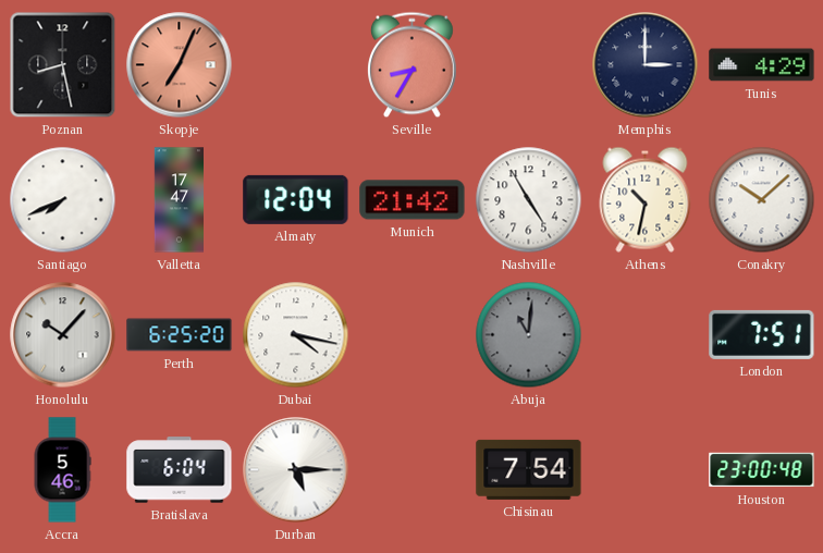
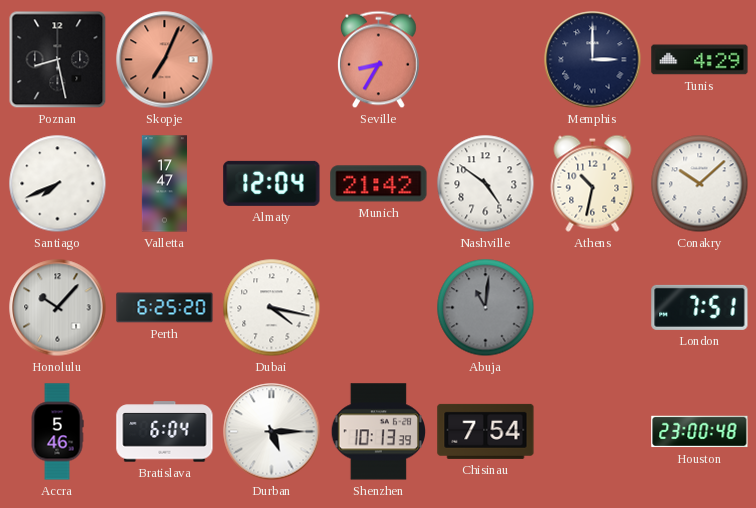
Nashville: 4:55 -> 4:51
Shenzhen: none -> 10:13
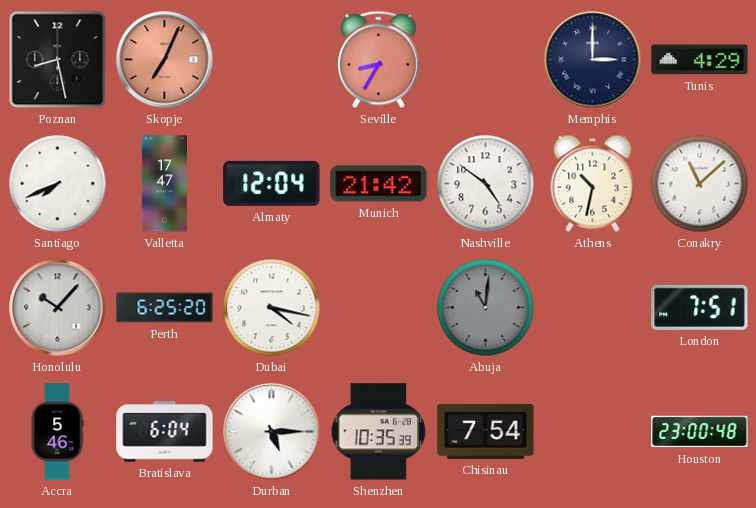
Conakry: 10:08 -> 11:08
Shenzhen: 10:13 -> 10:35
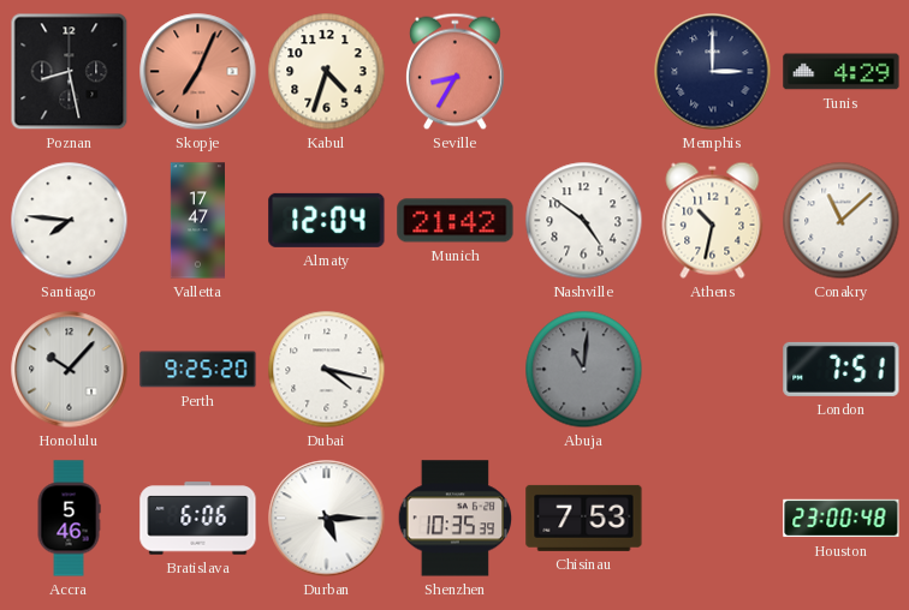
Kabul: none -> 4:33
Santiago: 7:41 -> 7:46
Perth: 6:25 -> 9:25
Bratislava: 6:04 -> 6:06
Chisinau: 7:54 -> 7:53
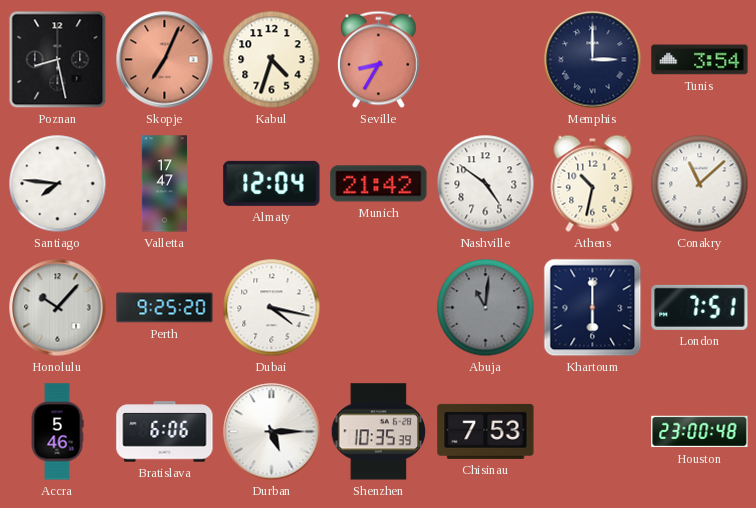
Tunis: 4:29 -> 3:54
Khartoum: none -> 6:00
